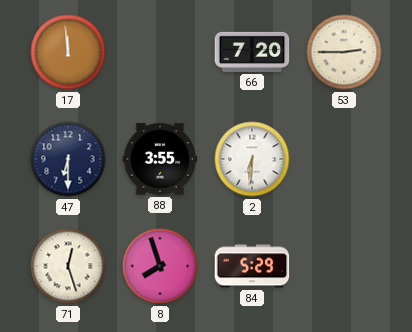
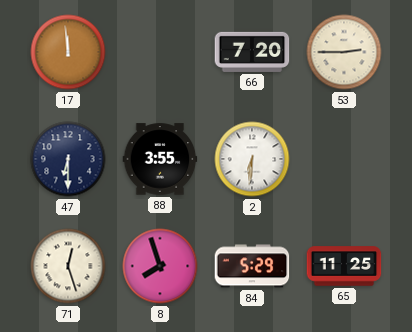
65: none -> 11:25
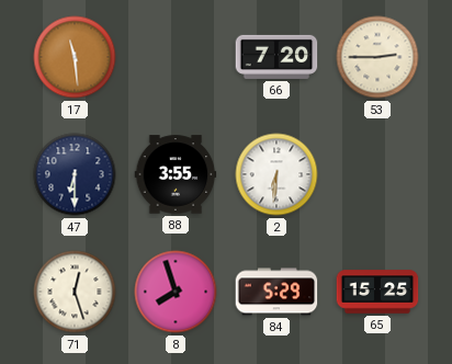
17: 11:59 -> 11:29
65: 11:25 -> 15:25
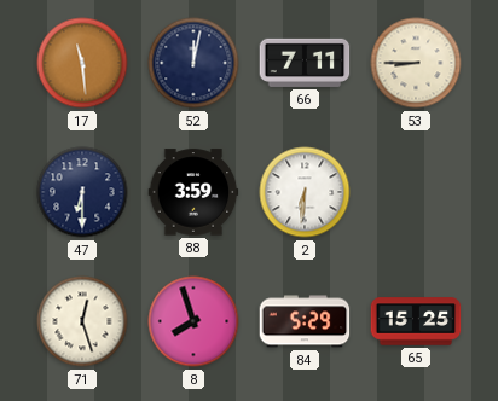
52: none -> 12:02
66: 7:20 -> 7:11
53: 2:45 -> 8:45
88: 3:55 -> 3:59
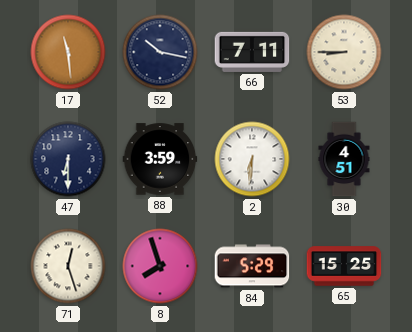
52: 12:02 -> 10:17
30: none -> 4:51
